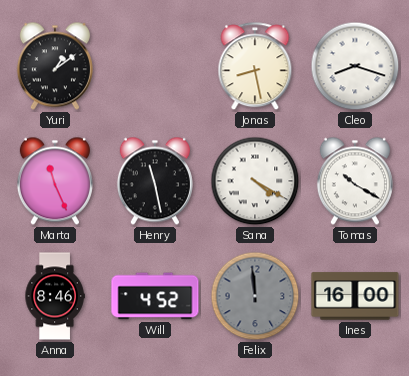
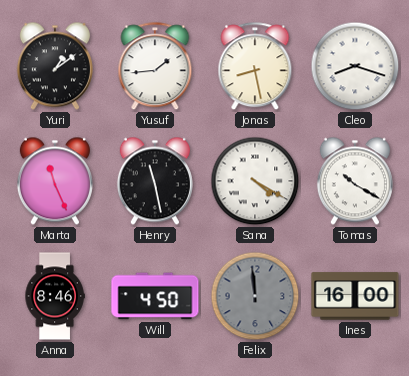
Yusuf: none -> 1:44
Will: 4:52 -> 4:50
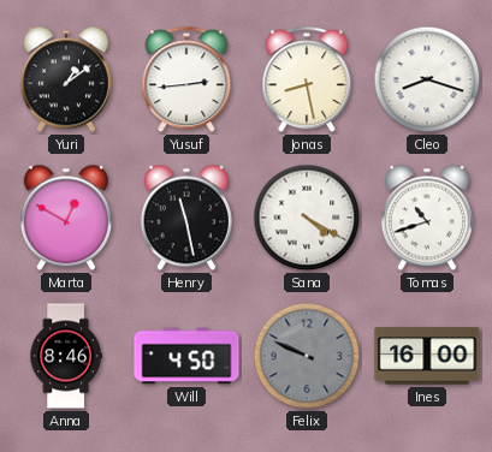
Yusuf: 1:44 -> 2:44
Marta: 11:26 -> 12:50
Tomas: 10:20 -> 10:42
Felix: 11:59 -> 9:49
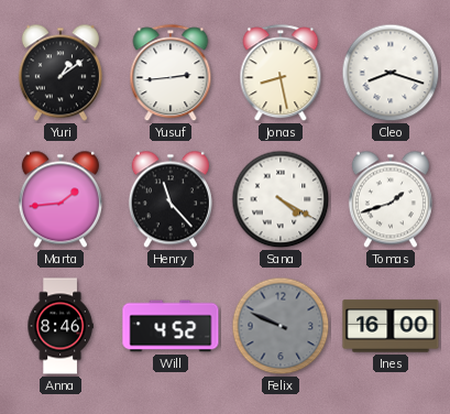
Marta: 12:50 -> 1:44
Henry: 11:28 -> 11:23
Tomas: 10:42 -> 1:42
Will: 4:50 -> 4:52
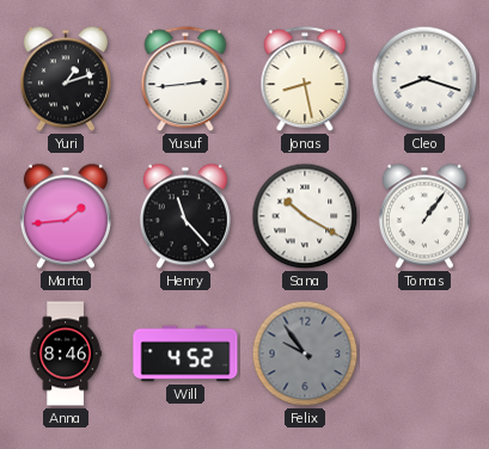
Yuri: 1:09 -> 1:12
Sana: 4:20 -> 10:20
Tomas: 1:42 -> 1:06
Felix: 9:49 -> 9:54
Ines: 16:00 -> none
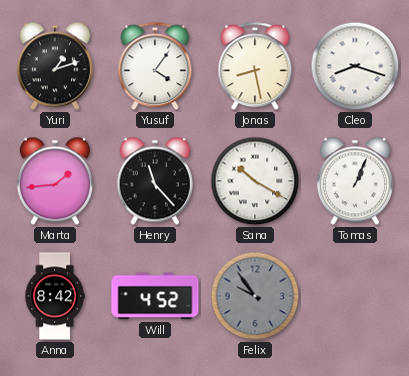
Yusuf: 2:44 -> 4:06
Tomas: 1:06 -> 1:04
Anna: 8:46 -> 8:42
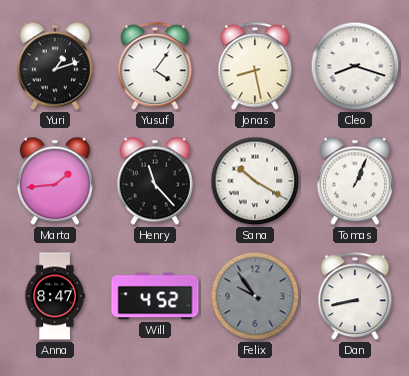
Anna: 8:42 -> 8:47
Dan: none -> 8:43
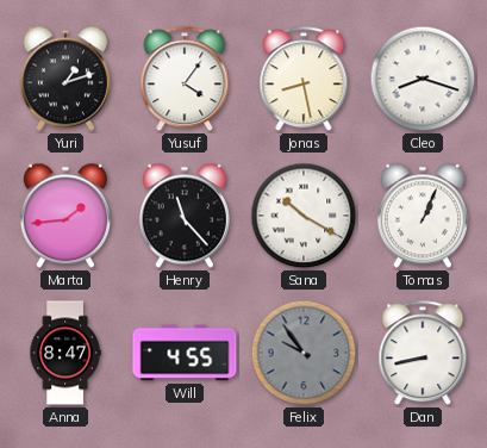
Will: 4:52 -> 4:55
